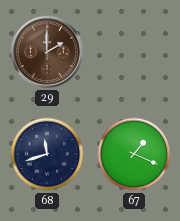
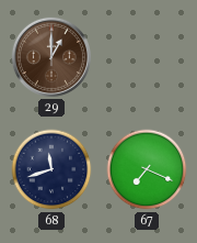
29: 2:00 -> 1:00
67: 1:19 -> 7:19
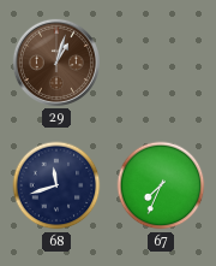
29: 1:00 -> 1:03
67: 7:19 -> 7:34
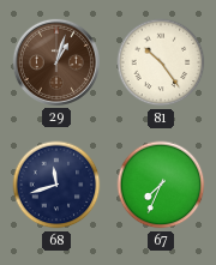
81: none -> 10:24
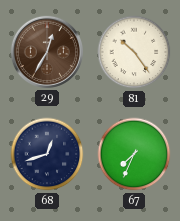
29: 1:03 -> 12:35
68: 11:42 -> 12:42
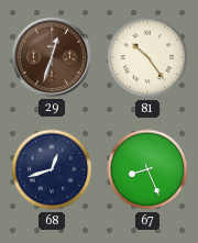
29: 12:35 -> 12:33
67: 7:34 -> 8:26
